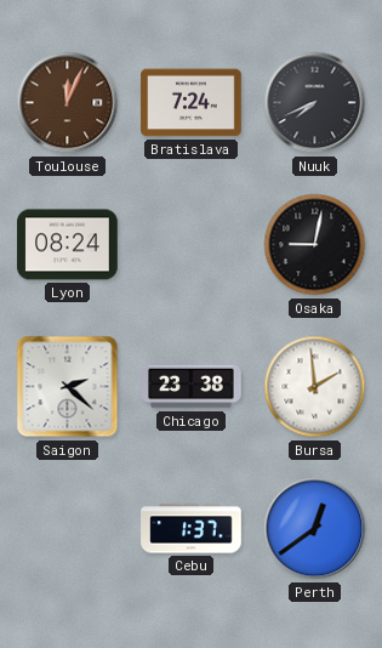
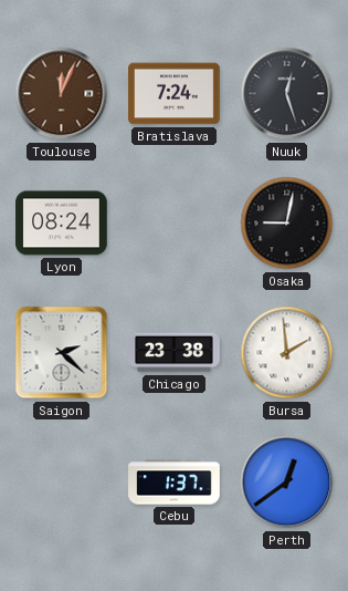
Nuuk: 7:41 -> 12:27
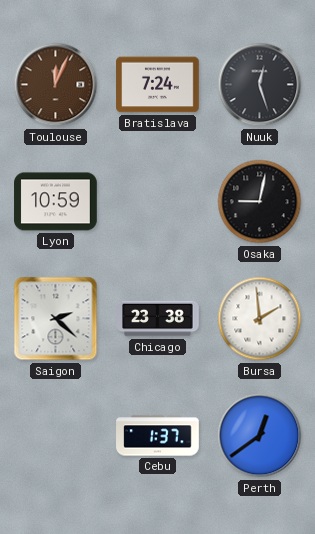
Lyon: 08:24 -> 10:59
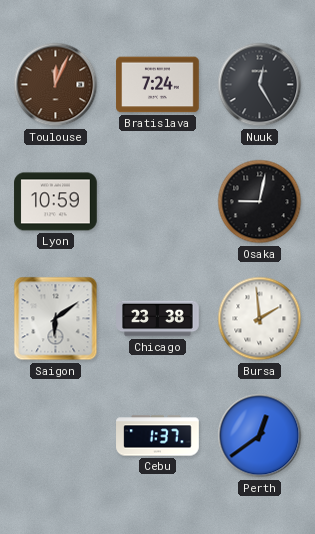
Nuuk: 12:27 -> 12:25
Saigon: 2:22 -> 6:09
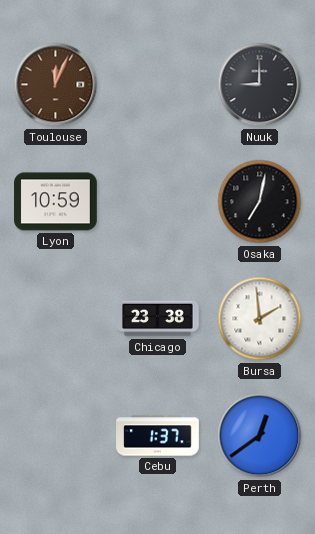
Bratislava: 7:24 -> none
Nuuk: 12:25 -> 9:00
Osaka: 9:02 -> 7:02
Saigon: 6:09 -> none
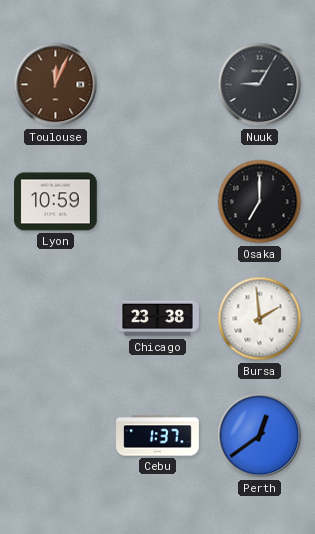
Nuuk: 9:00 -> 9:05
Osaka: 7:02 -> 7:00
